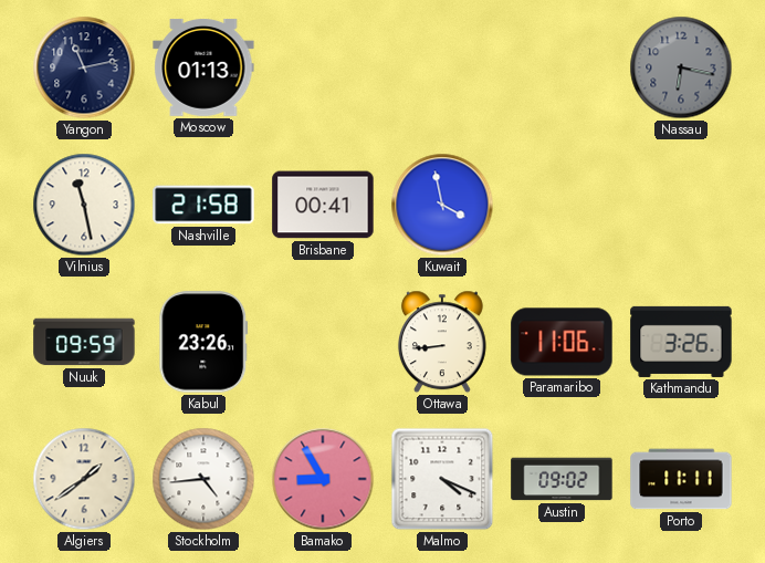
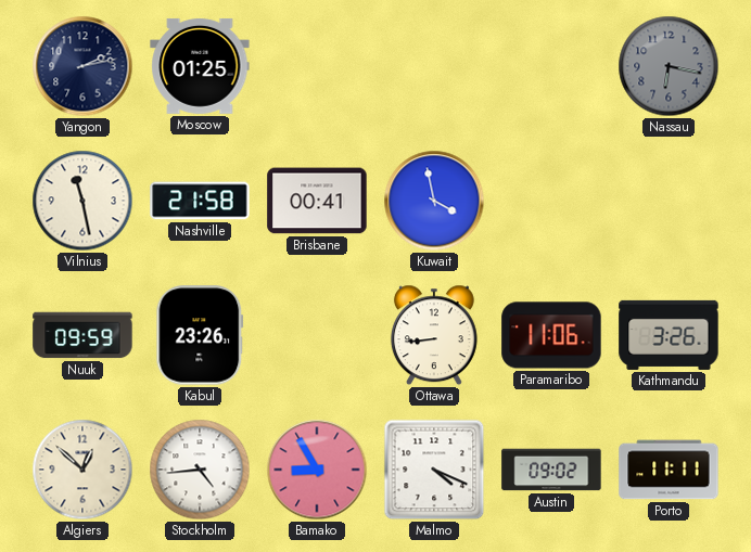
Yangon: 11:13 -> 2:13
Moscow: 01:13 -> 01:25
Algiers: 1:39 -> 12:52
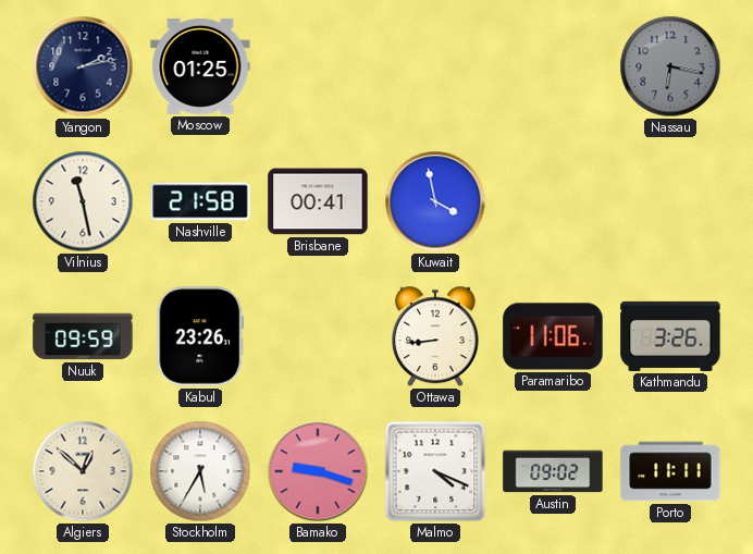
Stockholm: 4:44 -> 5:35
Bamako: 8:55 -> 9:18
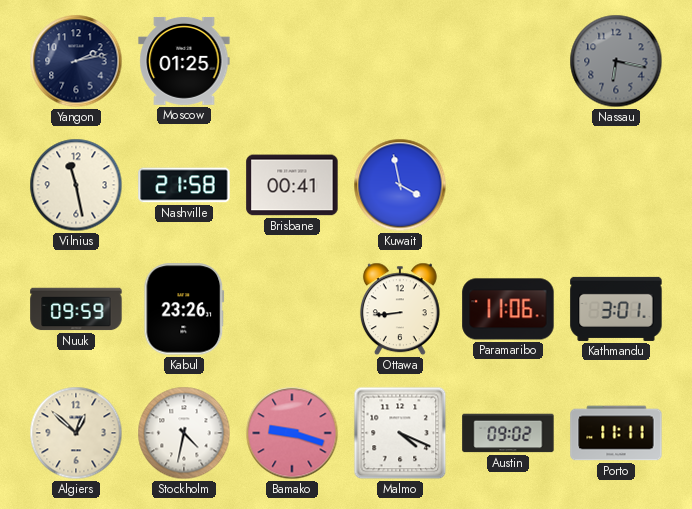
Kathmandu: 3:26 -> 3:01
Stockholm: 5:35 -> 4:32
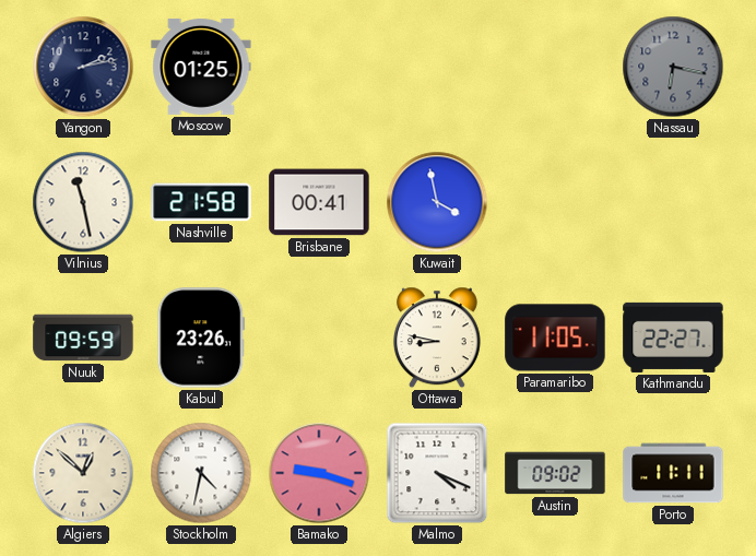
Ottawa: 8:44 -> 8:47
Paramaribo: 11:06 -> 11:05
Kathmandu: 3:01 -> 22:27
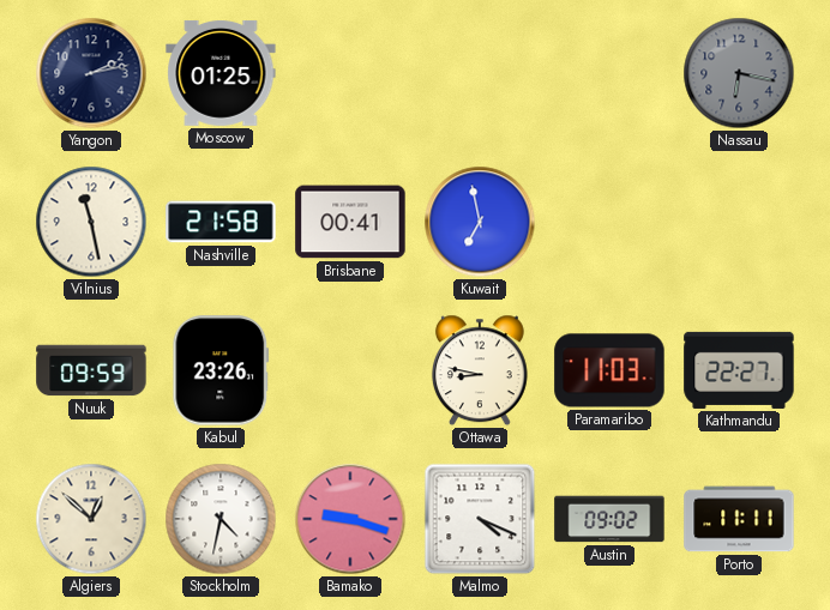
Kuwait: 3:58 -> 6:58
Paramaribo: 11:05 -> 11:03
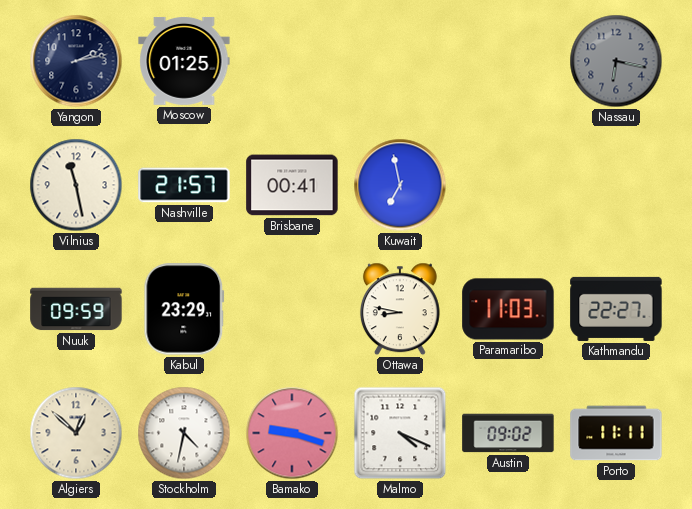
Nashville: 21:58 -> 21:57
Kabul: 23:26 -> 23:29
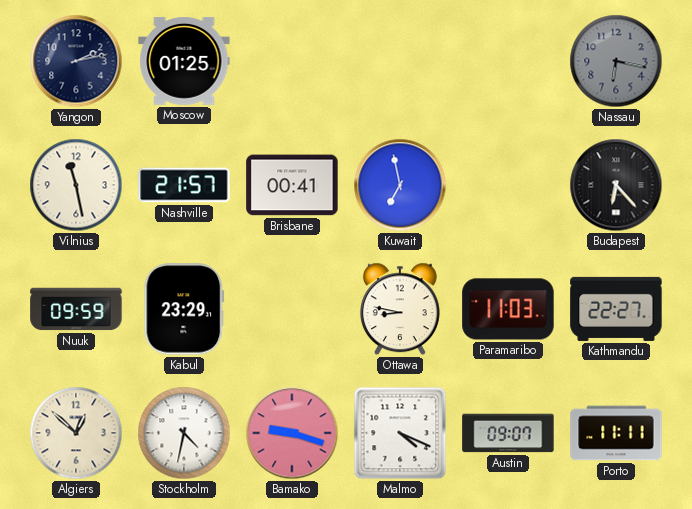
Budapest: none -> 6:23
Austin: 09:02 -> 09:07
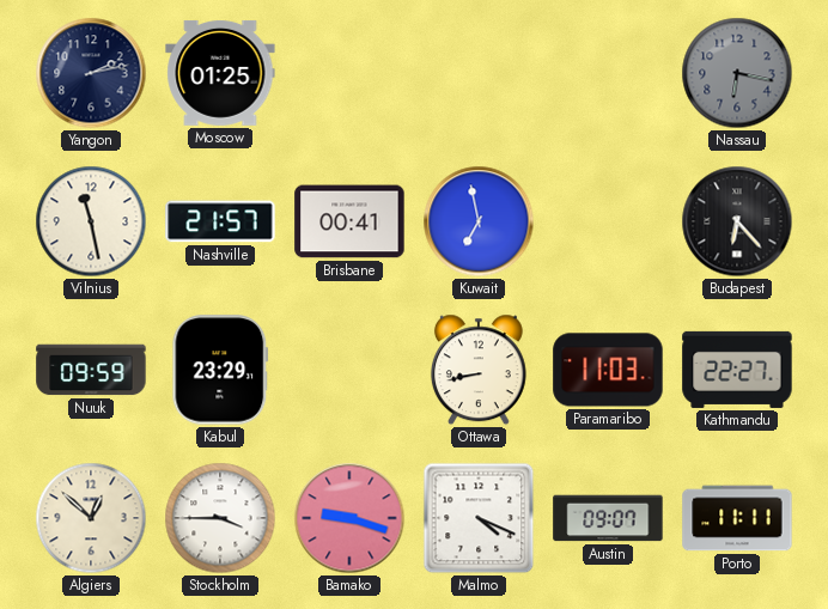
Ottawa: 8:47 -> 8:43
Stockholm: 4:32 -> 3:45
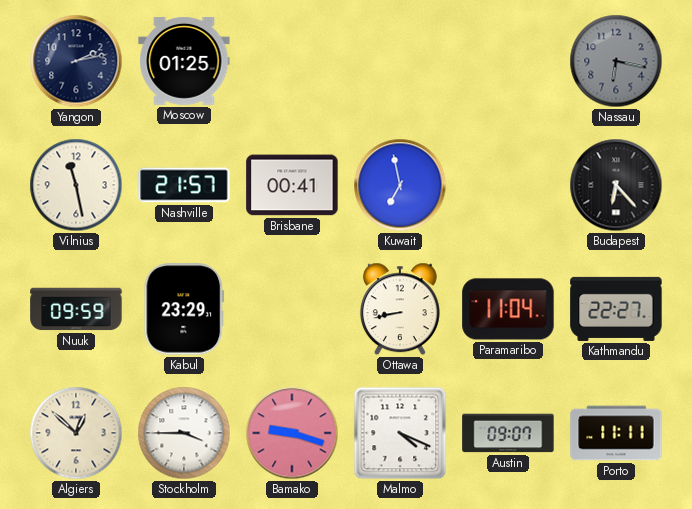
Paramaribo: 11:03 -> 11:04
